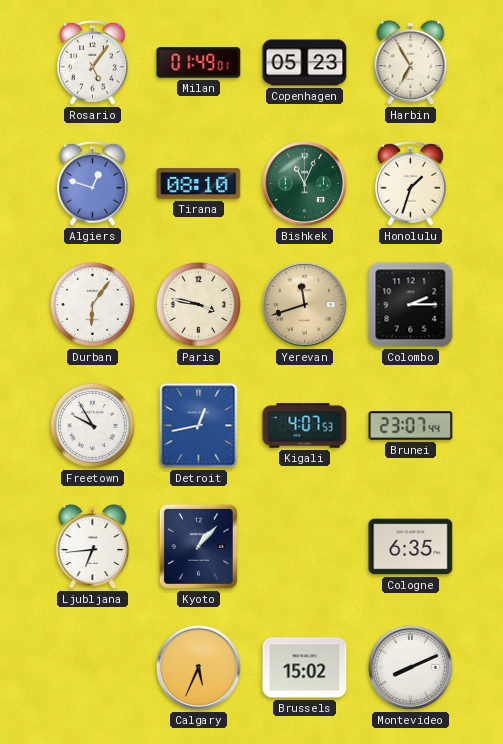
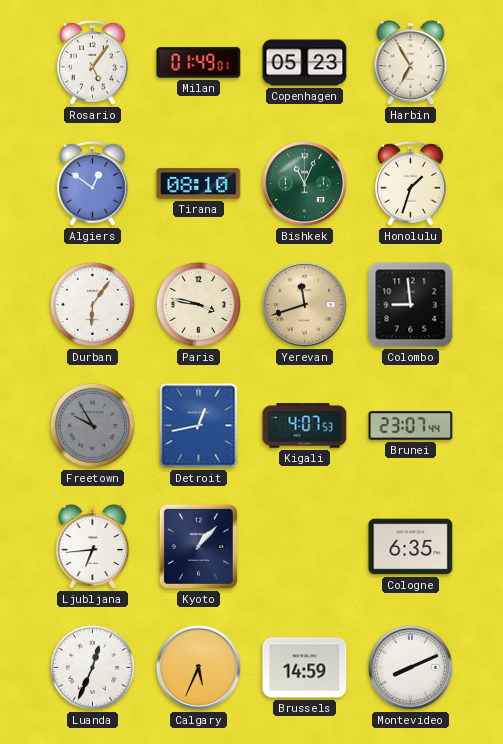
Algiers: 12:48 -> 12:51
Colombo: 2:15 -> 8:59
Freetown dial: white -> grey
Luanda: none -> 12:34
Brussels: 15:02 -> 14:59
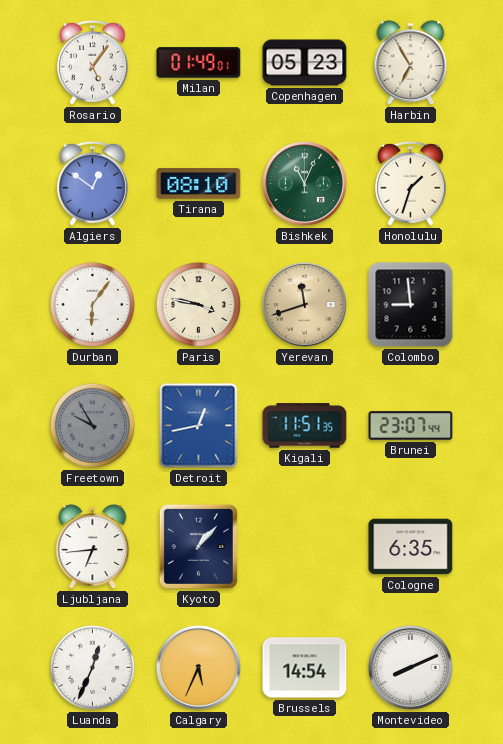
Kigali: 4:07 -> 11:51
Brussels: 14:59 -> 14:54
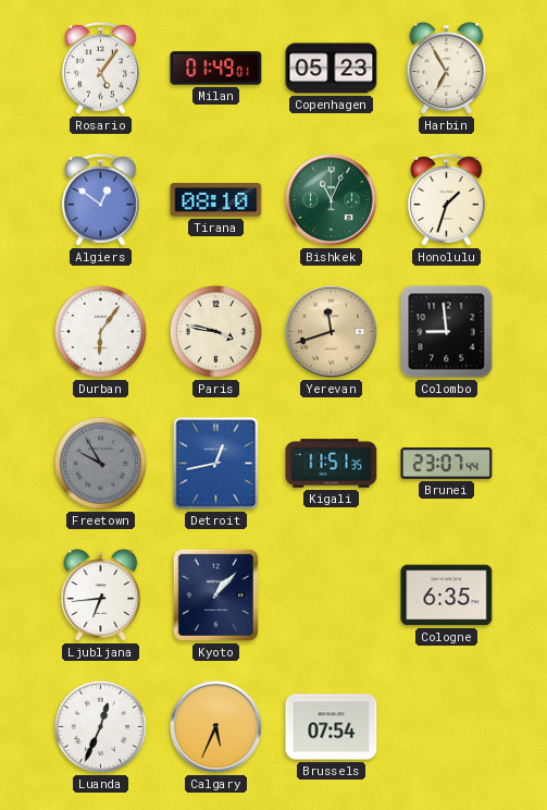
Brussels: 14:54 -> 07:54
Montevideo: 8:11 -> none
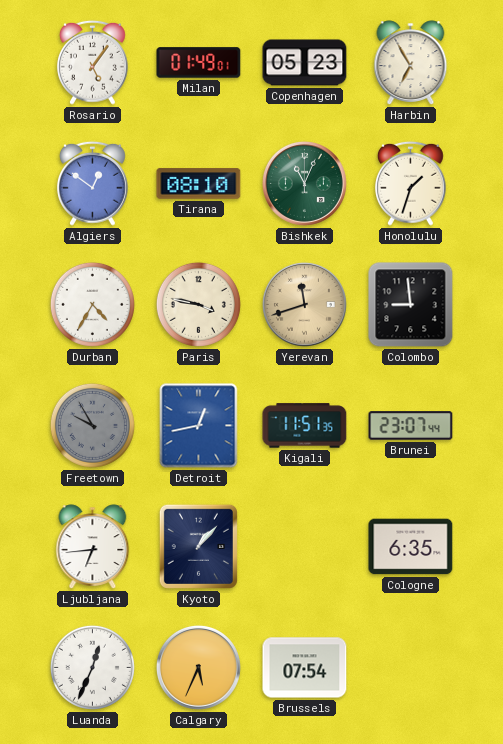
Durban: 6:06 -> 4:35
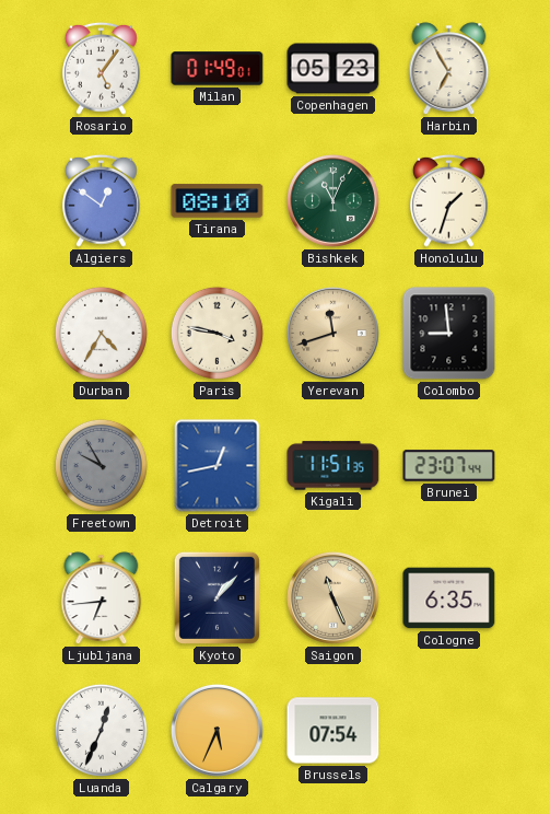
Saigon: none -> 11:26
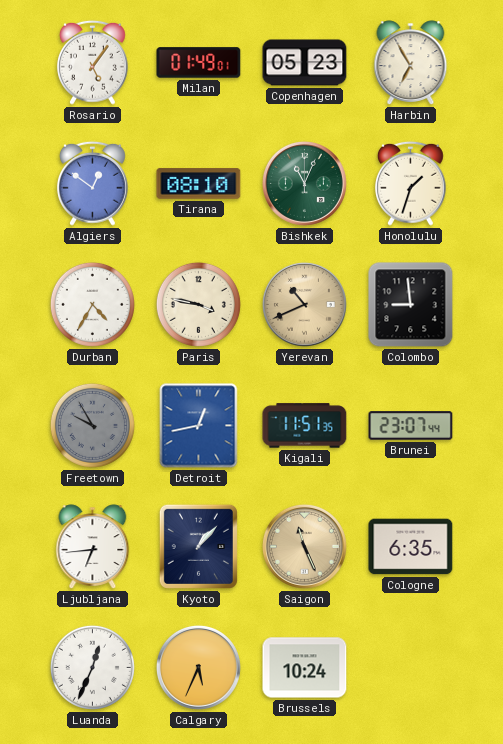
Yerevan: 11:42 -> 10:41
Brussels: 07:54 -> 10:24
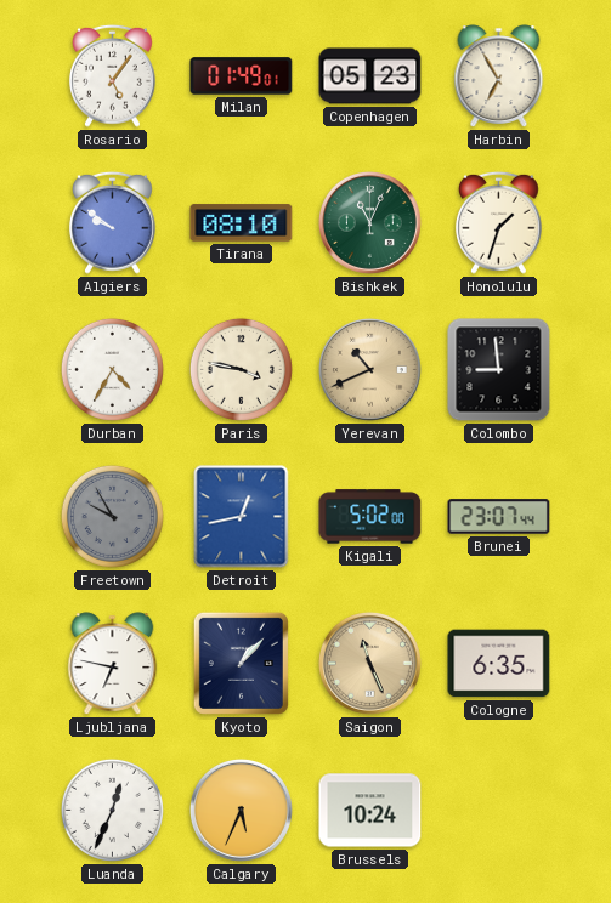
Algiers: 12:51 -> 9:51
Kigali: 11:51 -> 5:02
Ljubljana: 6:44 -> 6:47
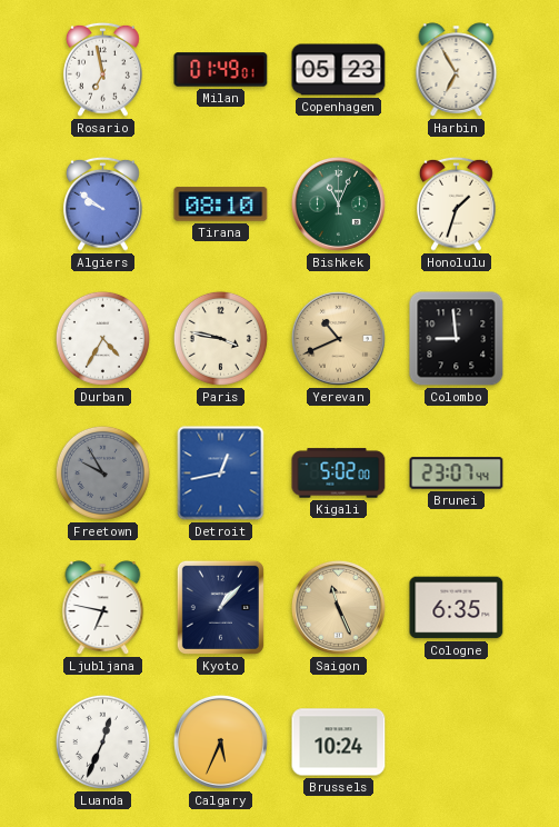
Rosario: 5:06 -> 6:58
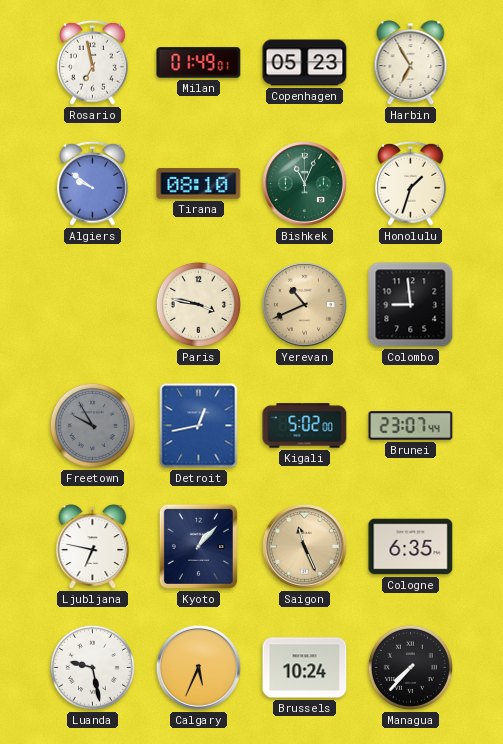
Durban: 4:35 -> none
Luanda: 12:34 -> 9:28
Managua: none -> 7:37
